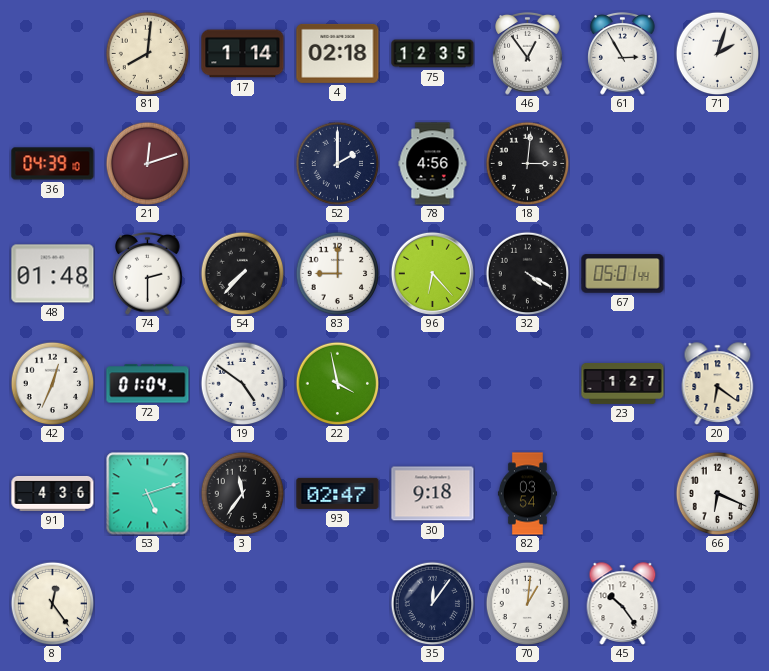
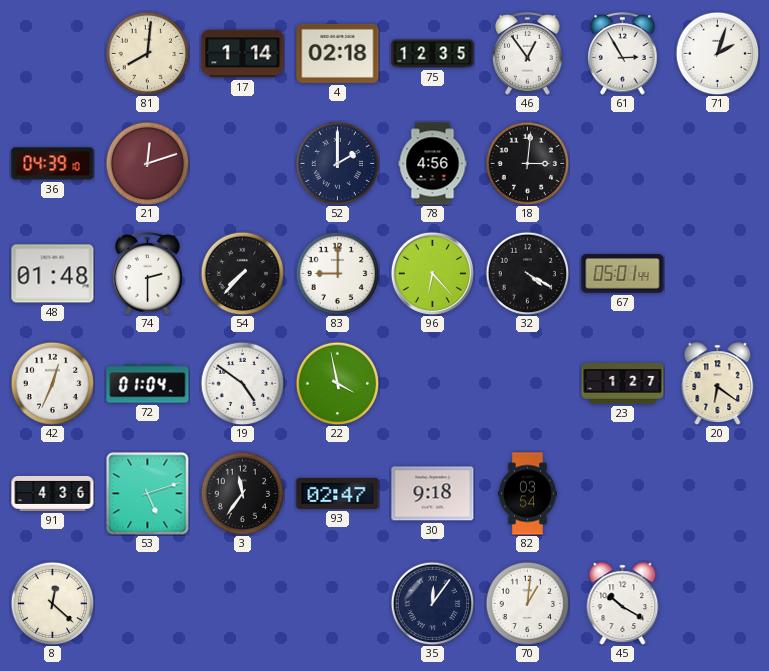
66: 6:19 -> none
8: 12:24 -> 12:22
45: 10:24 -> 10:20
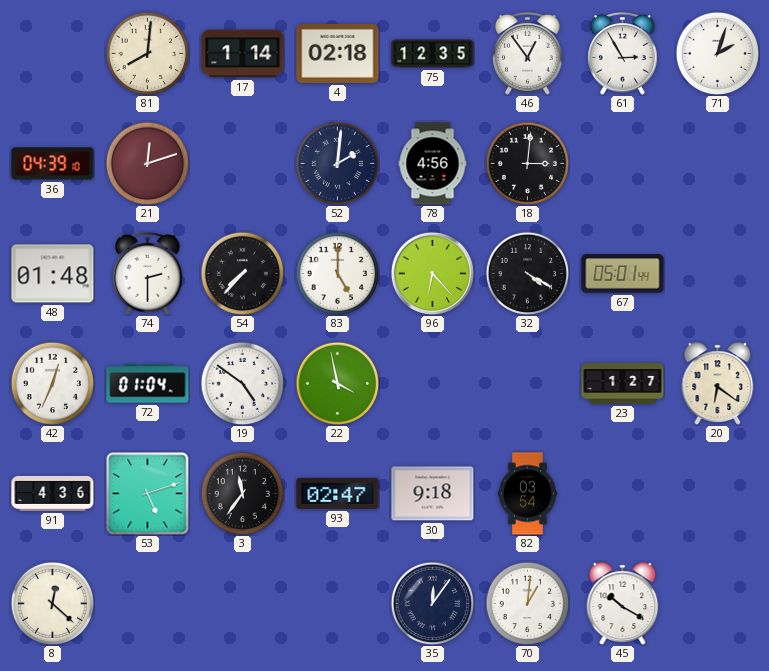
52: 2:00 -> 2:01
83: 9:00 -> 5:00
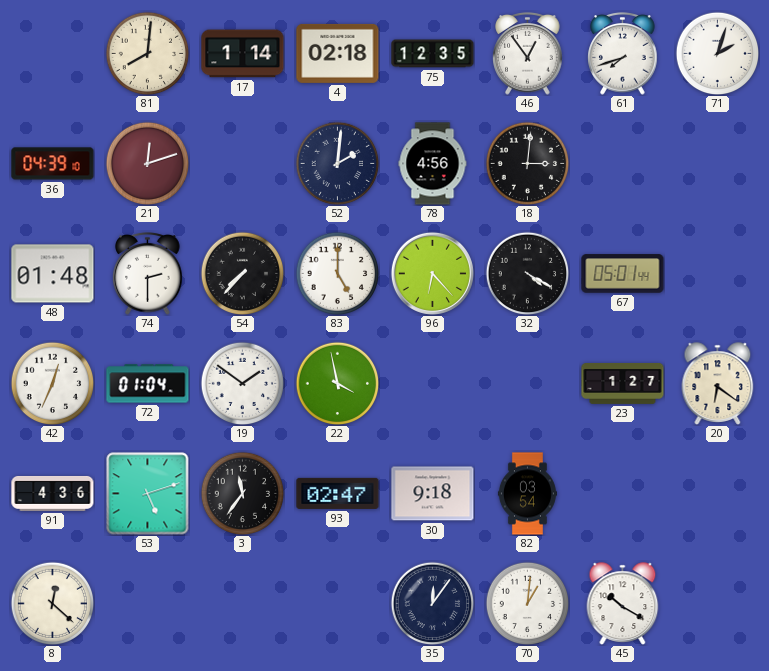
61: 2:55 -> 7:42
19: 4:51 -> 1:51
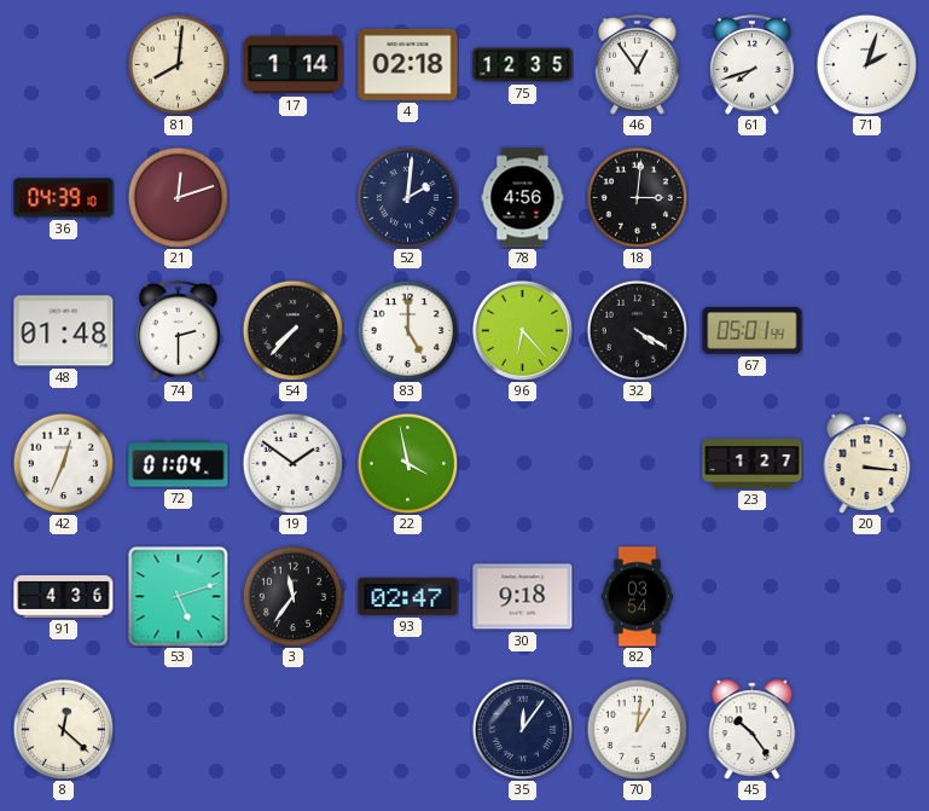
20: 6:21 -> 3:16
45: 10:20 -> 10:24
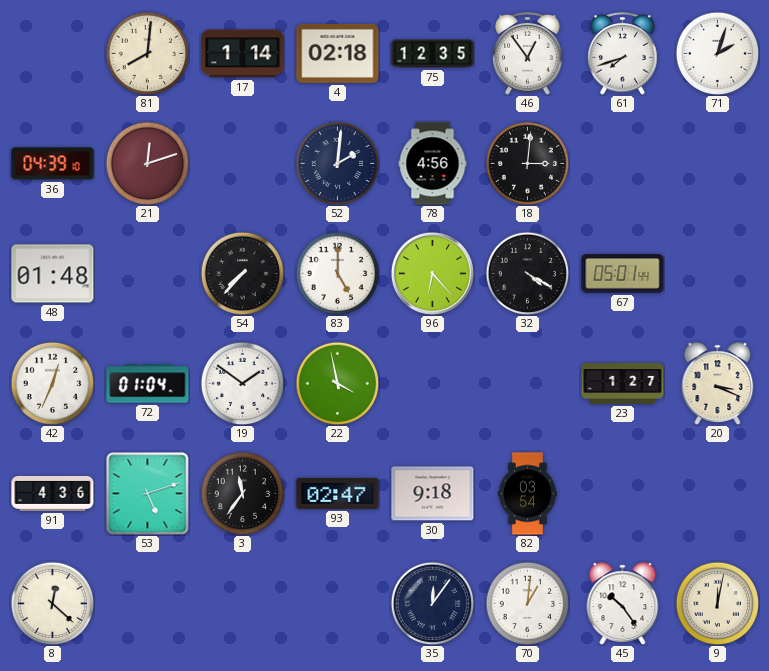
74: 2:30 -> none
20: 3:16 -> 3:19
9: none -> 12:02
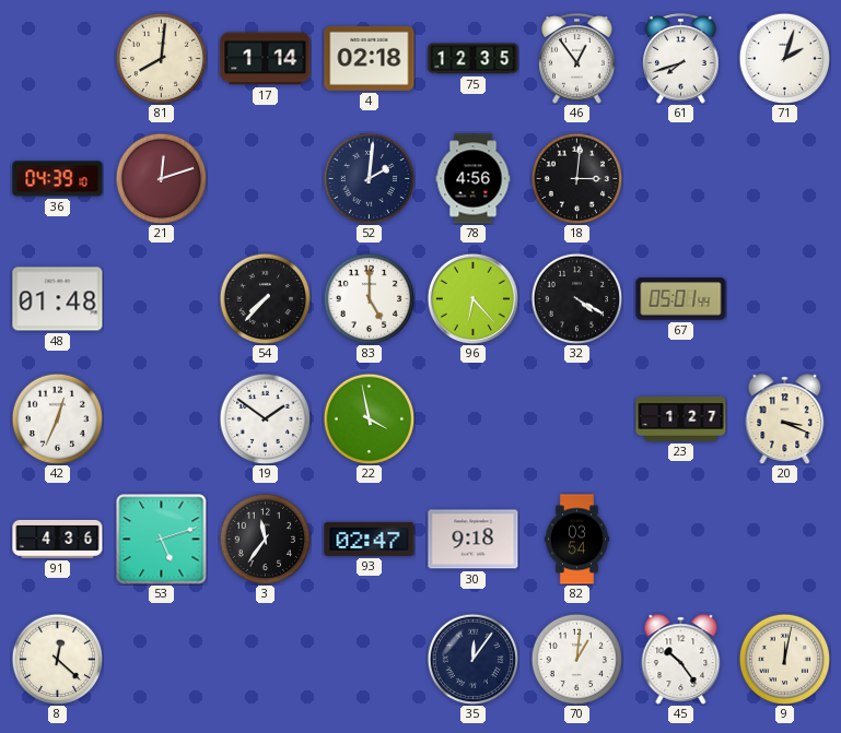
72: 01:04 -> none
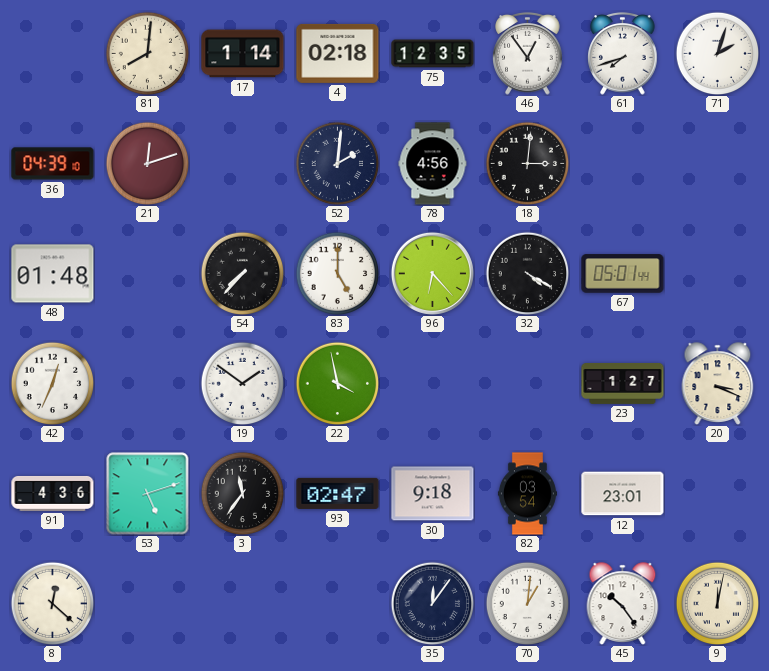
12: none -> 23:01
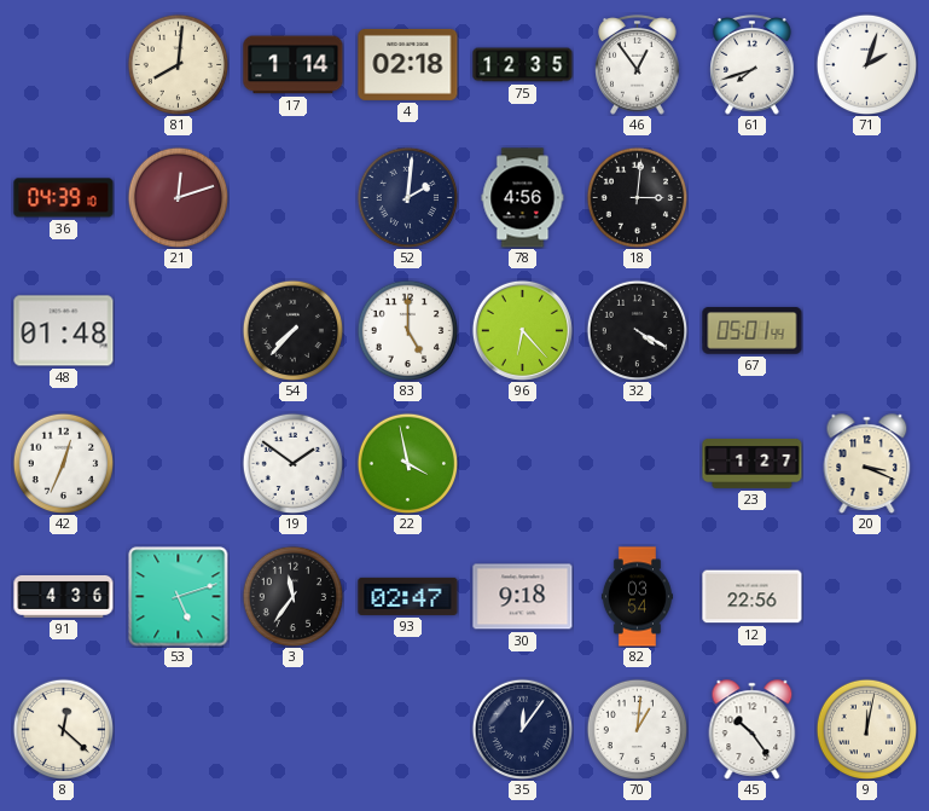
12: 23:01 -> 22:56
